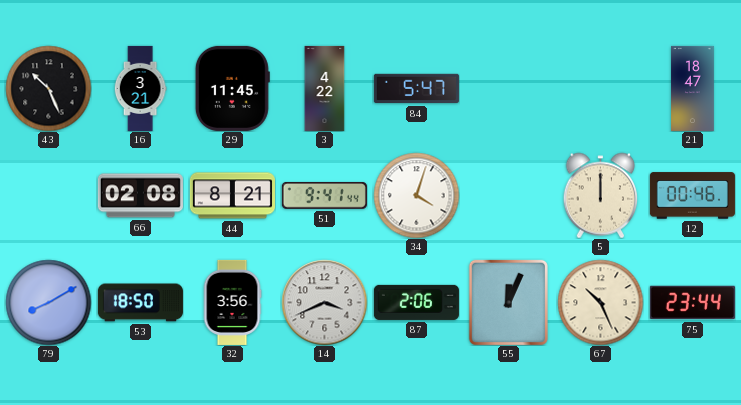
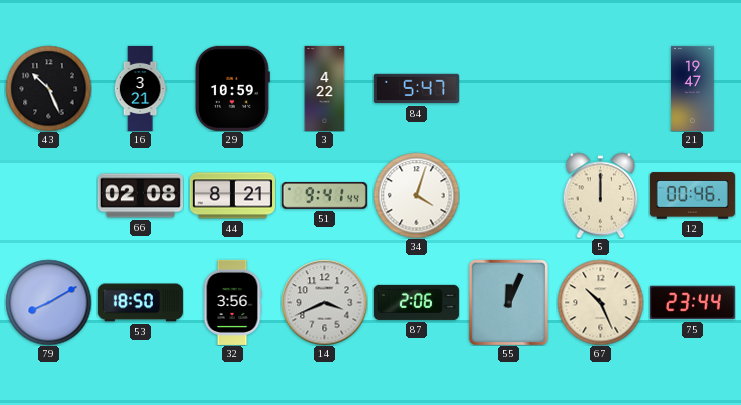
29: 11:45 -> 10:59
21: 18:47 -> 19:47
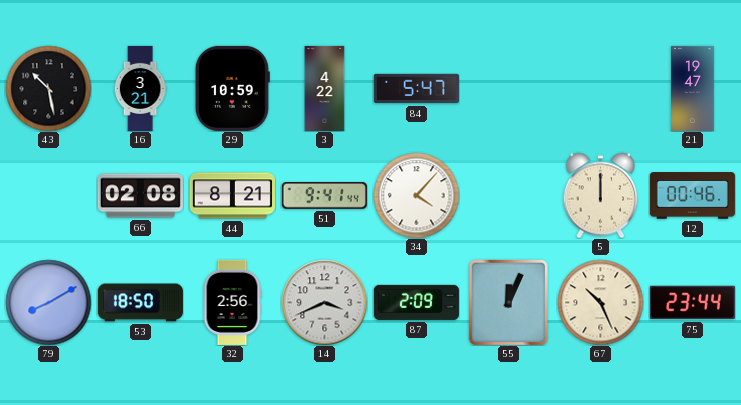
43: 10:26 -> 10:28
34: 4:03 -> 4:07
32: 3:56 -> 2:56
87: 2:06 -> 2:09
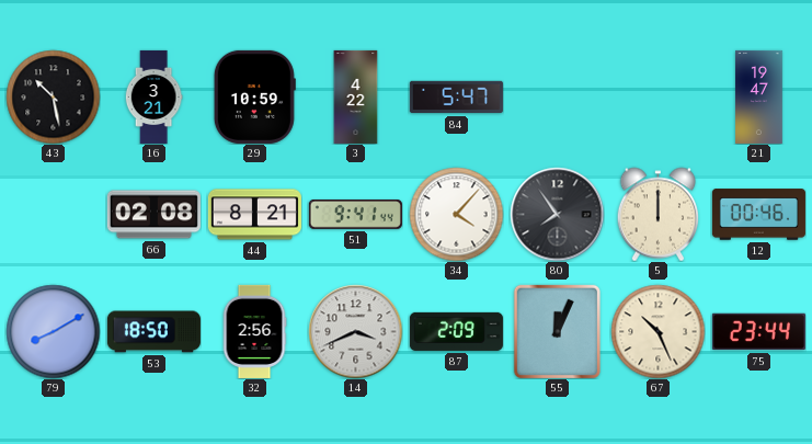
80: none -> 7:54
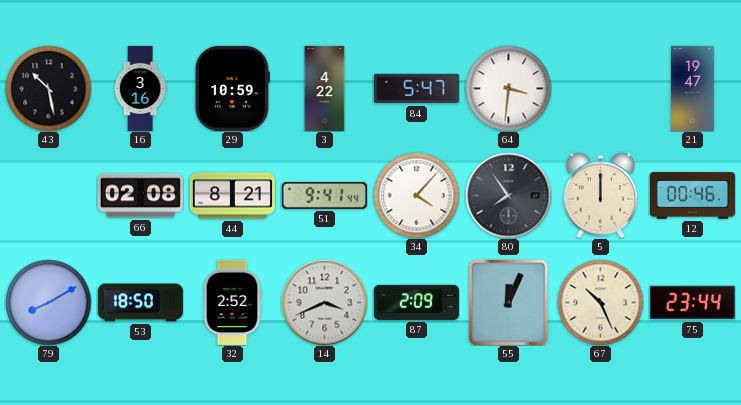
16: 3:21 -> 3:16
64: none -> 3:31
32: 2:56 -> 2:52
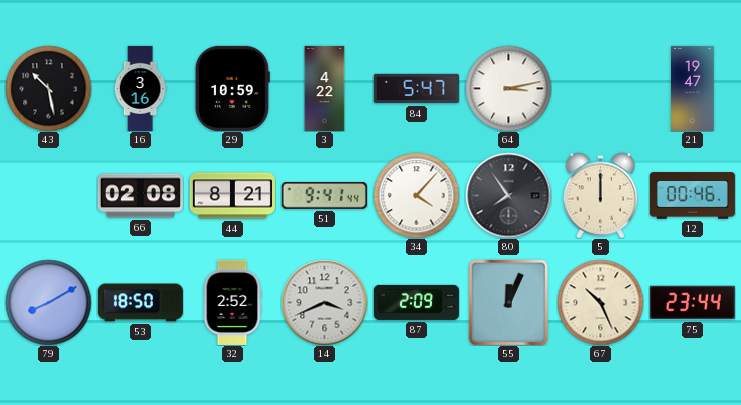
64: 3:31 -> 3:13
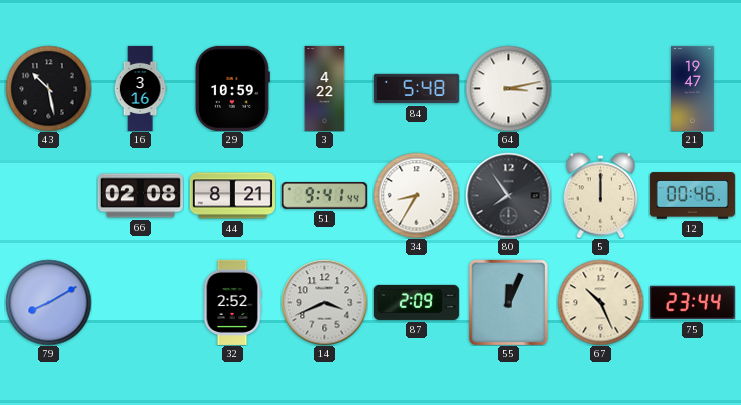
84: 5:47 -> 5:48
34: 4:07 -> 8:35
53: 18:50 -> none
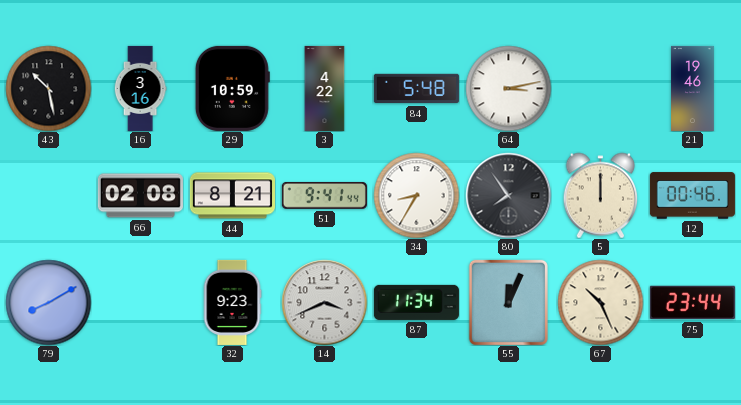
21: 19:47 -> 19:46
32: 2:52 -> 9:23
87: 2:09 -> 11:34
